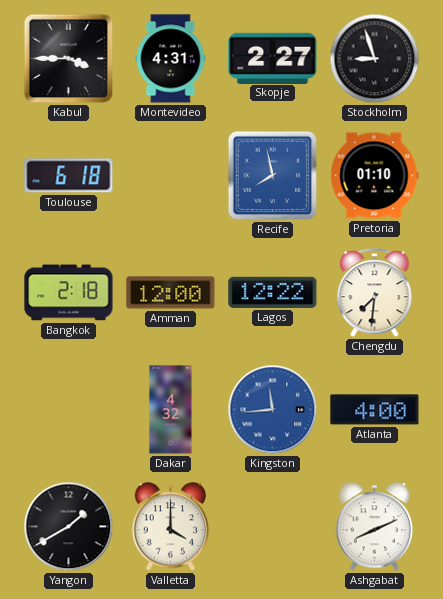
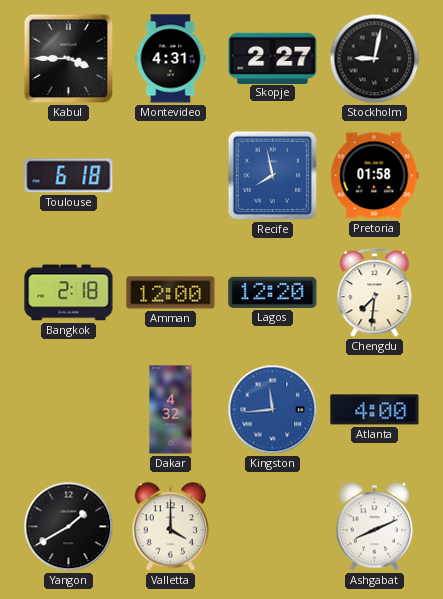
Stockholm: 8:57 -> 9:02
Pretoria: 01:10 -> 01:58
Lagos: 12:22 -> 12:20
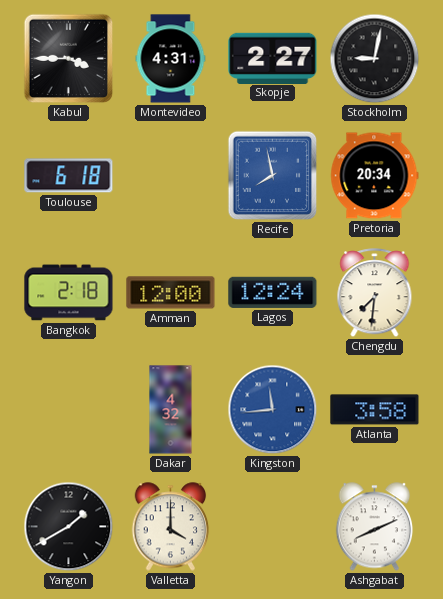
Pretoria: 01:58 -> 20:34
Lagos: 12:20 -> 12:24
Atlanta: 4:00 -> 3:58
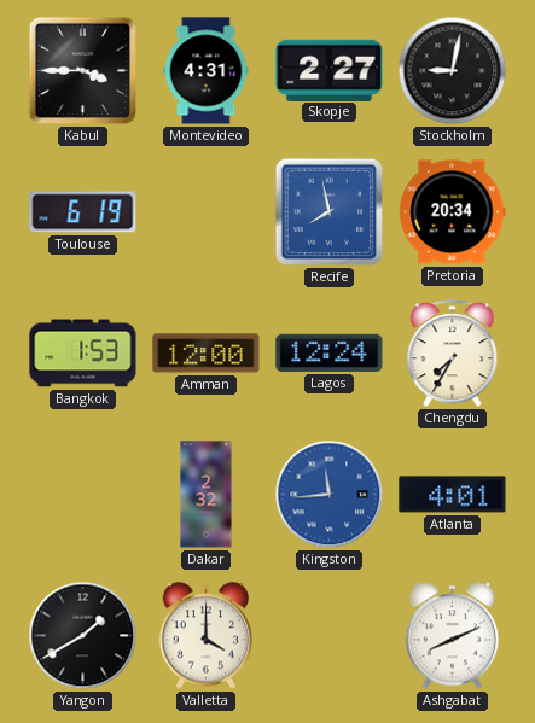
Toulouse: 6:18 -> 6:19
Bangkok: 2:18 -> 1:53
Chengdu: 7:31 -> 7:35
Dakar: 4:32 -> 2:32
Atlanta: 3:58 -> 4:01
